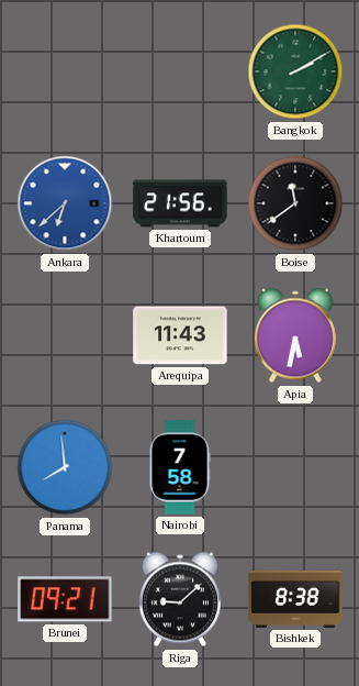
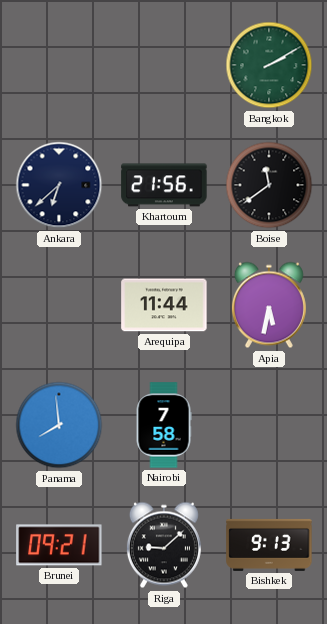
Ankara dial: blue -> navy
Arequipa: 11:43 -> 11:44
Bishkek: 8:38 -> 9:13
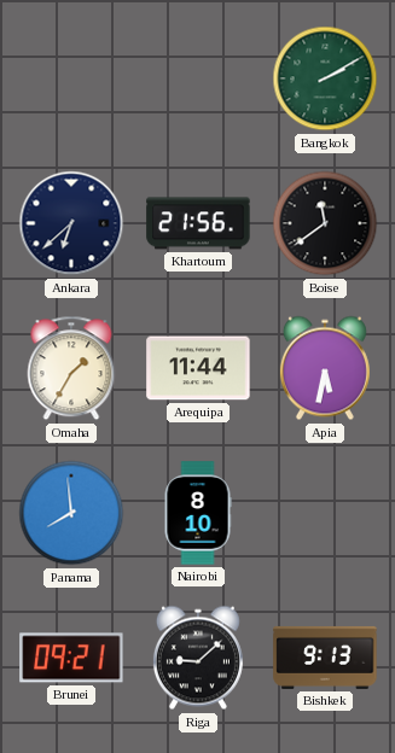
Omaha: none -> 1:35
Nairobi: 7:58 -> 8:10
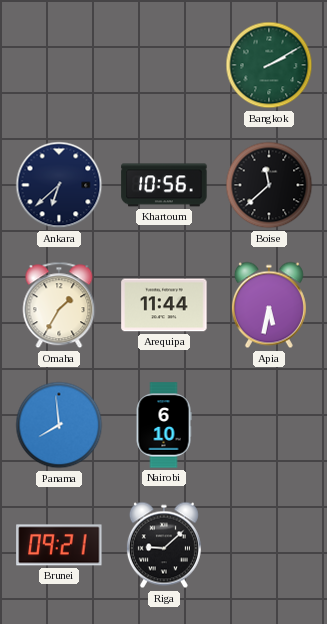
Khartoum: 21:56 -> 10:56
Boise: 11:39 -> 11:38
Nairobi: 8:10 -> 6:10
Bishkek: 9:13 -> none
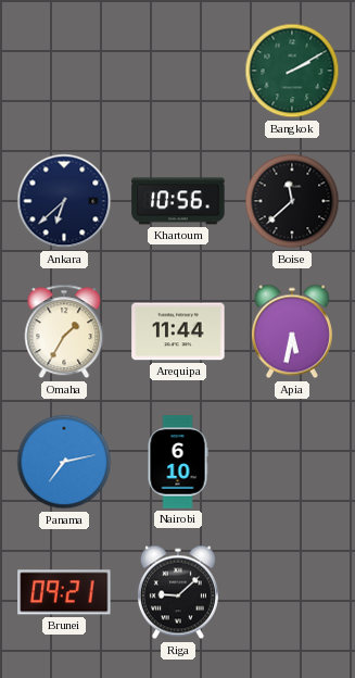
Panama: 7:59 -> 7:13
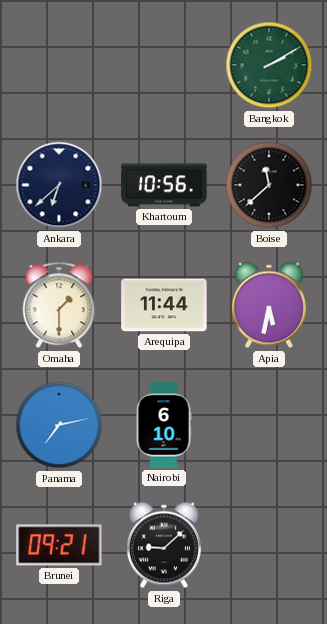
Omaha: 1:35 -> 1:30
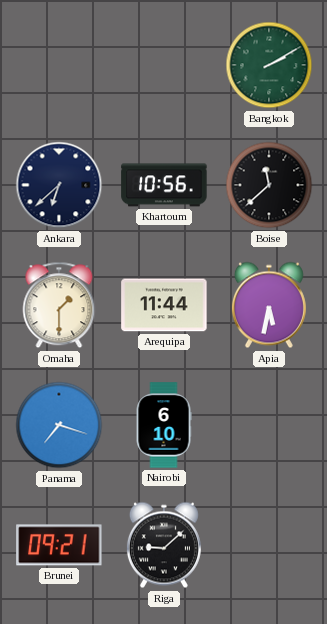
Panama: 7:13 -> 7:18
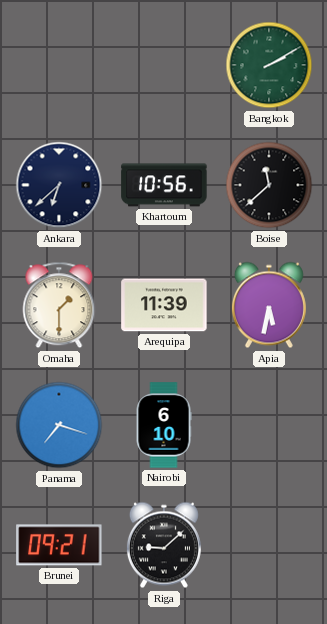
Arequipa: 11:44 -> 11:39
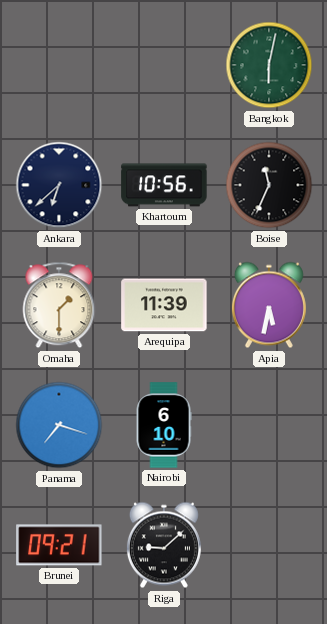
Bangkok: 2:10 -> 6:02
Boise: 11:38 -> 11:34
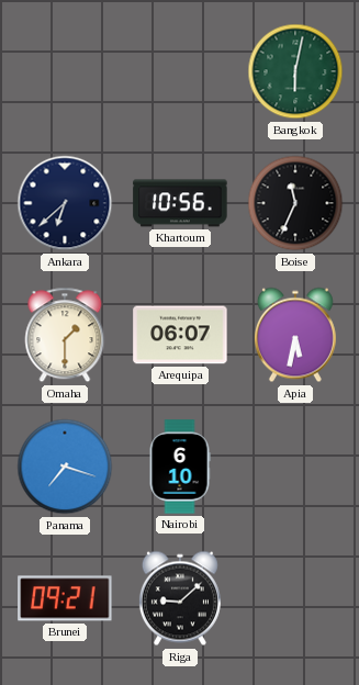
Arequipa: 11:39 -> 06:07
